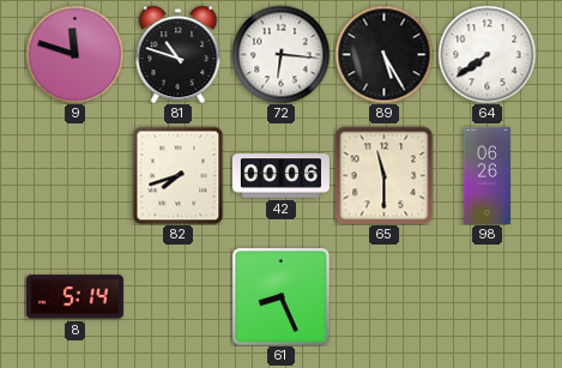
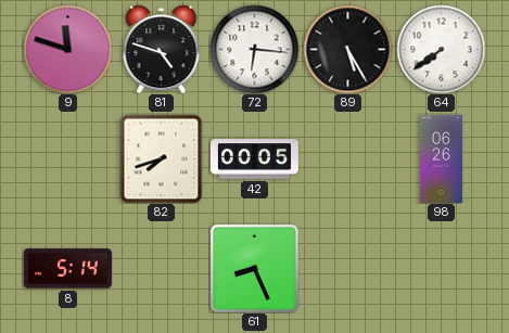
81: 10:48 -> 4:48
42: 00:06 -> 00:05
65: 11:30 -> none
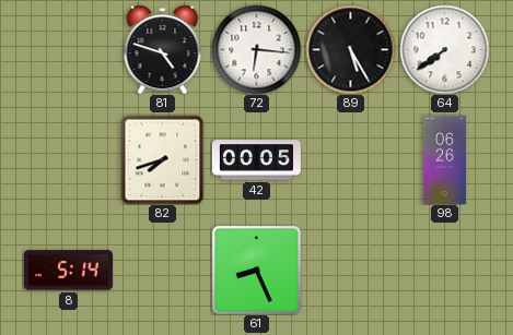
9: 11:48 -> none
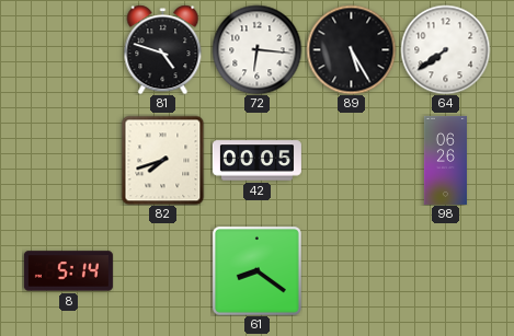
61: 8:26 -> 8:21
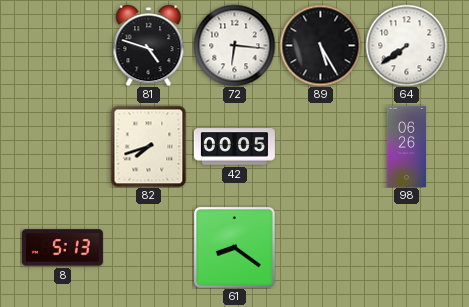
8: 5:14 -> 5:13
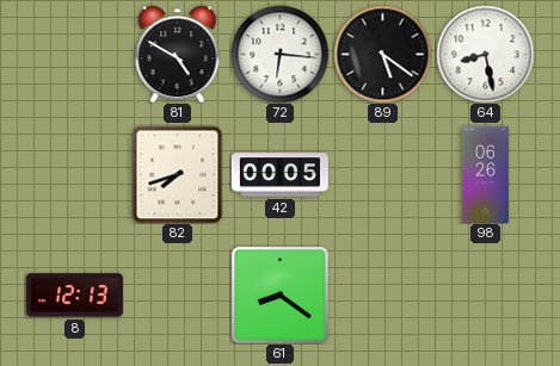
81: 4:48 -> 4:50
89: 5:25 -> 5:21
64: 7:39 -> 8:28
8: 5:13 -> 12:13
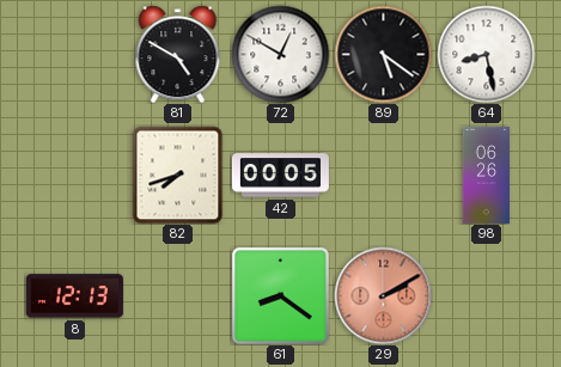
72: 6:16 -> 12:50
29: none -> 2:10
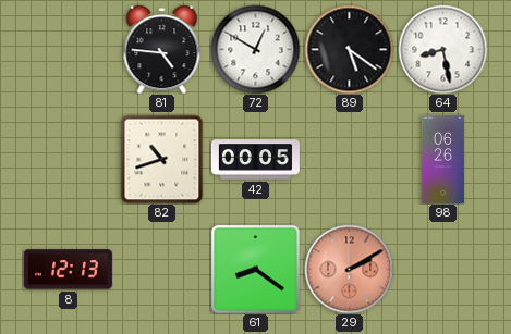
81: 4:50 -> 4:46
82: 7:42 -> 10:42
